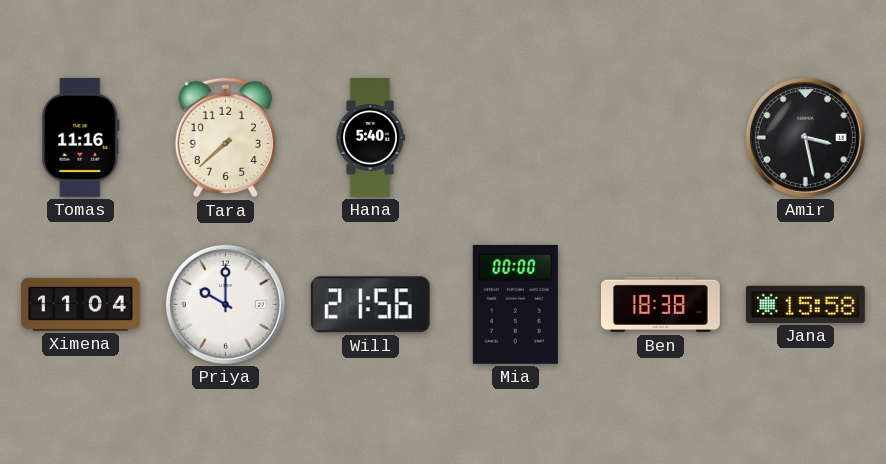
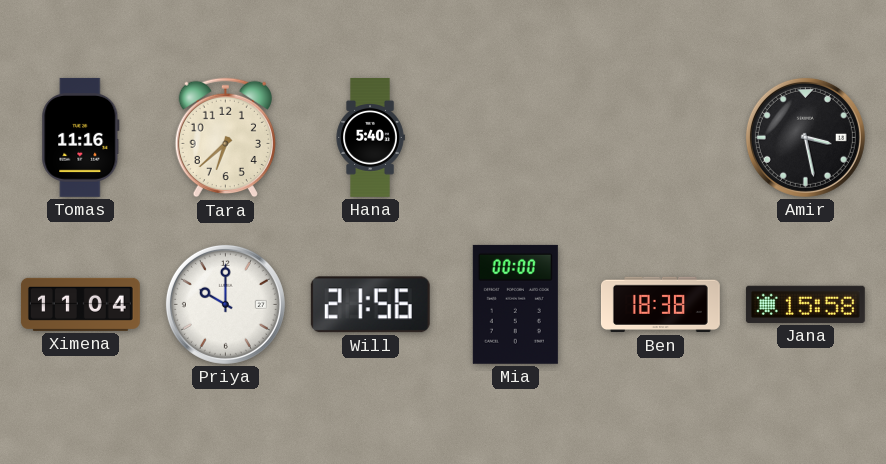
Tara: 7:38 -> 6:38
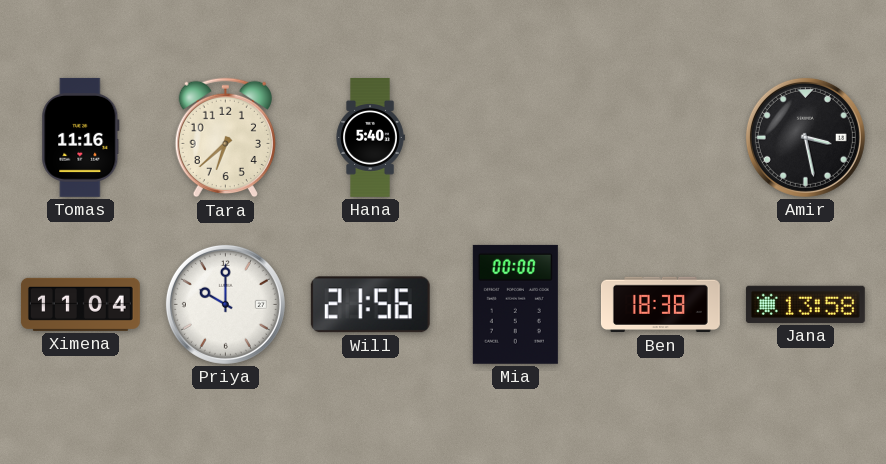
Jana: 15:58 -> 13:58
